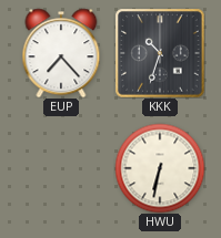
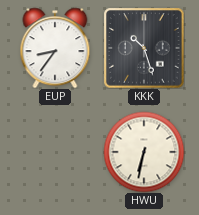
EUP: 7:23 -> 8:36
KKK: 10:33 -> 10:27
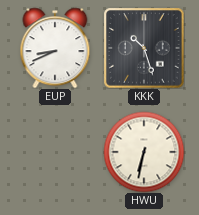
EUP: 8:36 -> 8:41
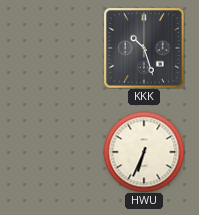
EUP: 8:41 -> none
HWU: 6:32 -> 6:34
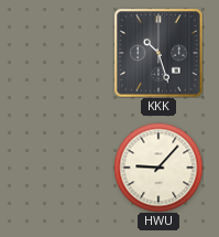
HWU: 6:34 -> 9:07
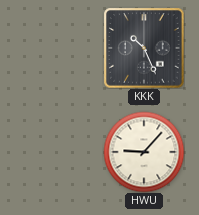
KKK: 10:27 -> 10:26
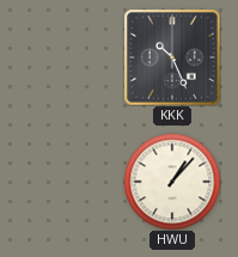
HWU: 9:07 -> 1:07
